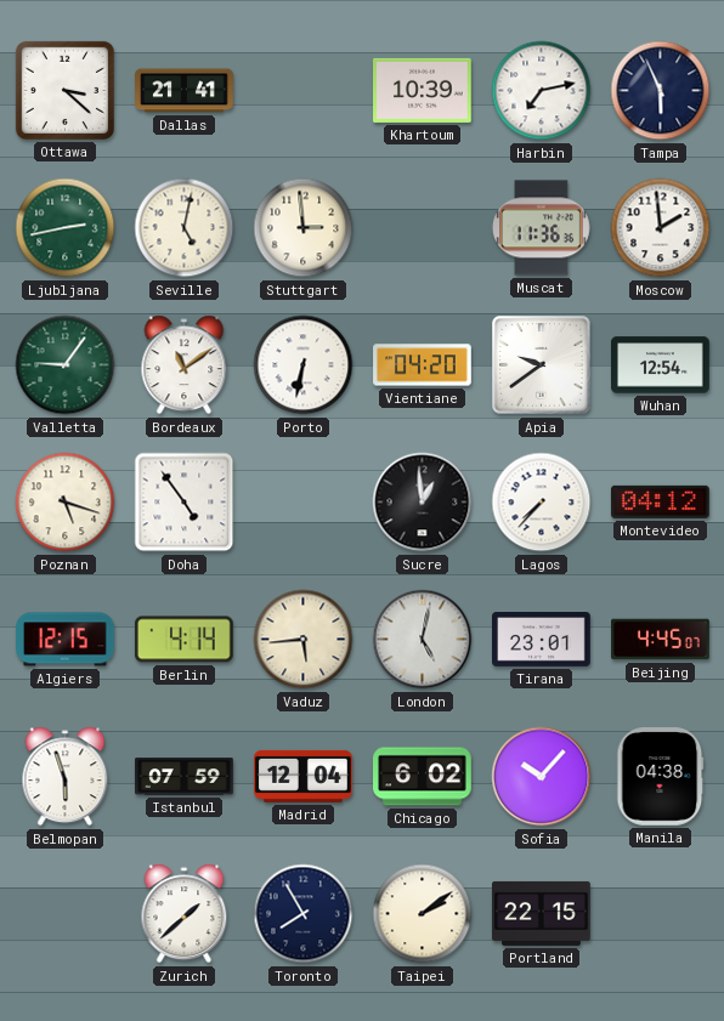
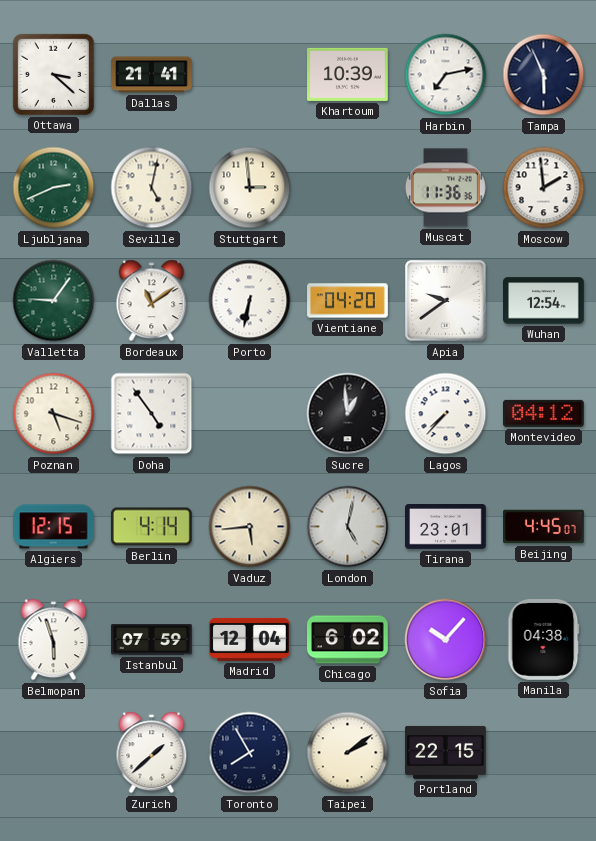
Ljubljana: 2:43 -> 2:41
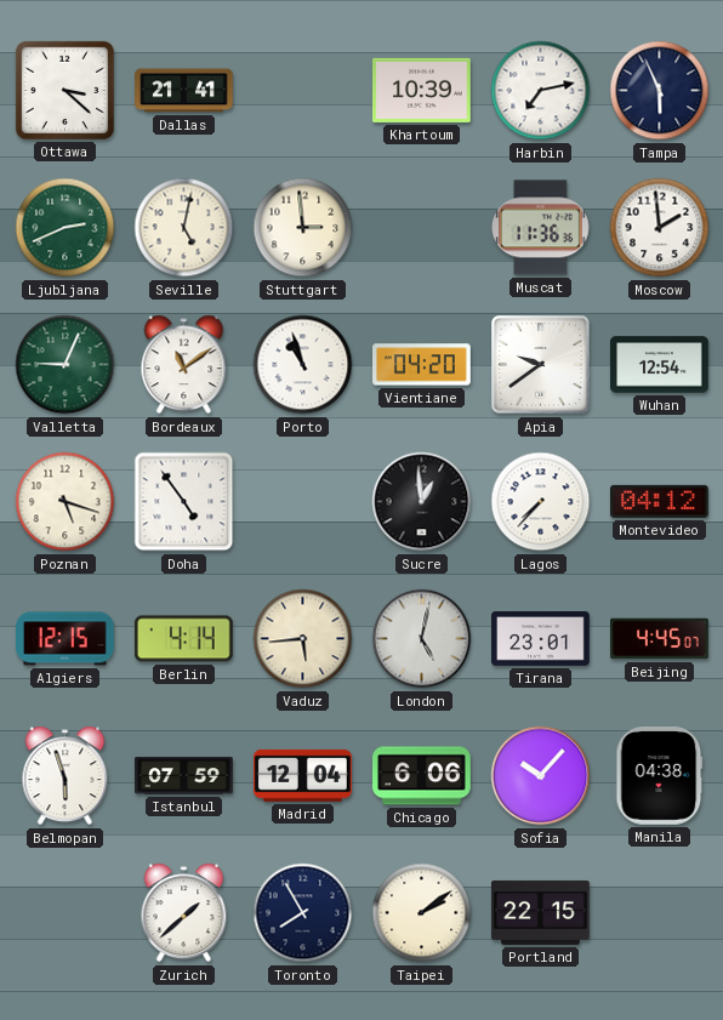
Valletta: 9:06 -> 9:04
Porto: 6:32 -> 10:57
Chicago: 6:02 -> 6:06
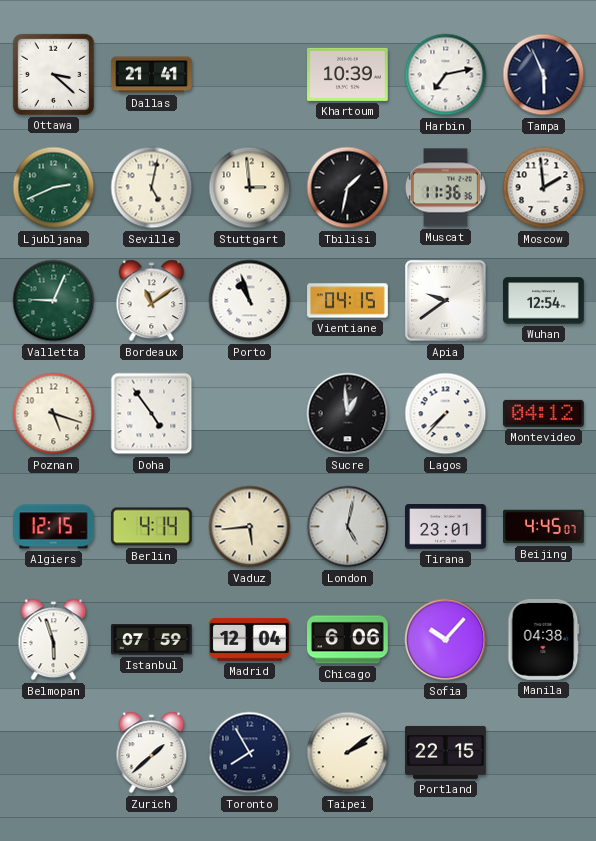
Tbilisi: none -> 1:32
Vientiane: 04:20 -> 04:15
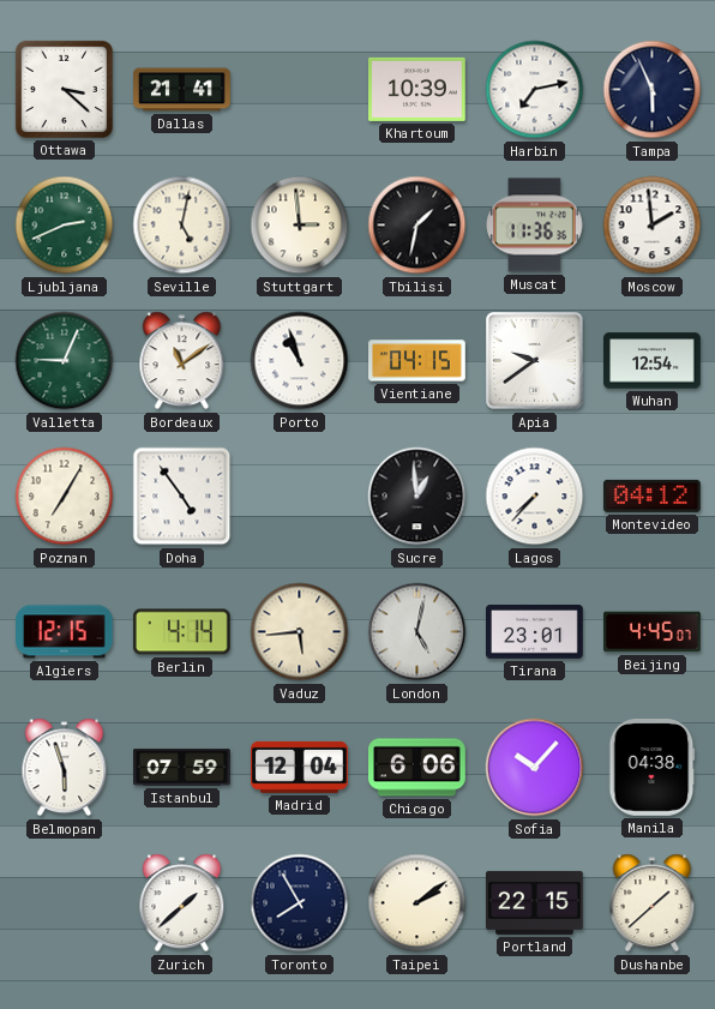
Poznan: 5:18 -> 7:05
Dushanbe: none -> 1:38
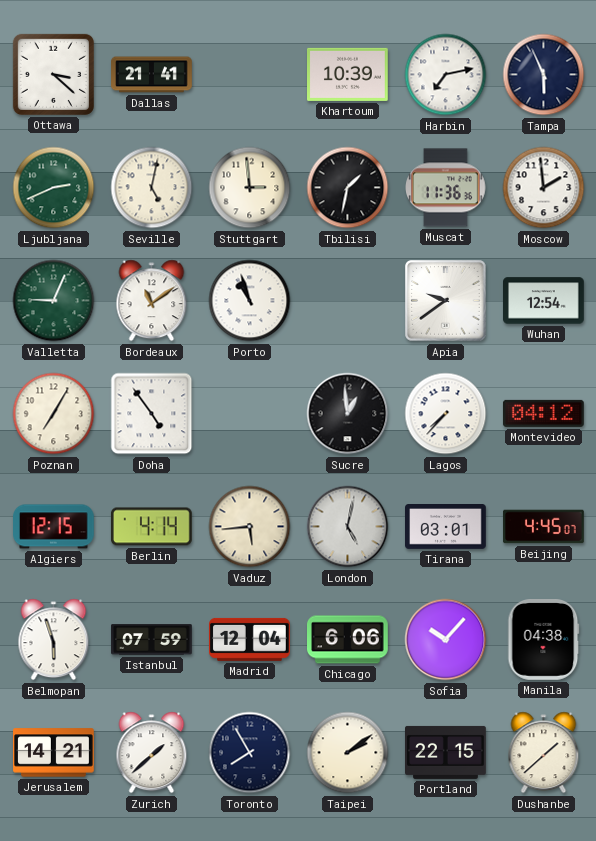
Vientiane: 04:15 -> none
Tirana: 23:01 -> 03:01
Jerusalem: none -> 14:21
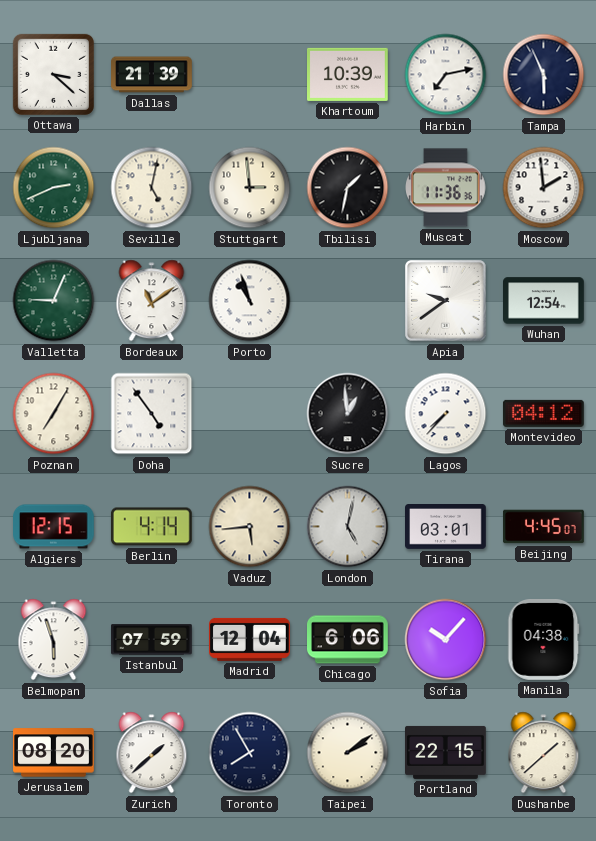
Dallas: 21:41 -> 21:39
Jerusalem: 14:21 -> 08:20
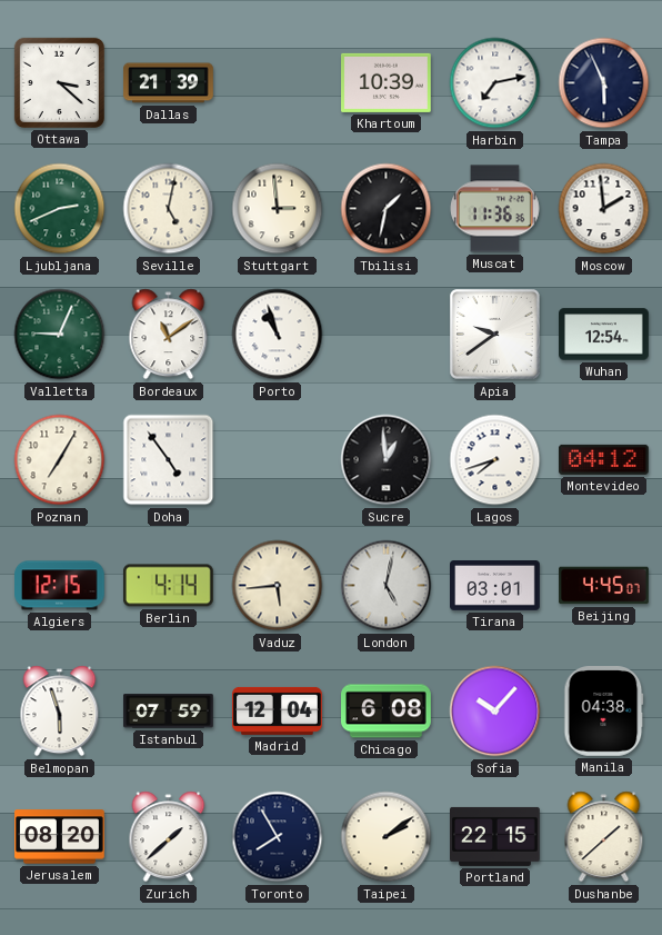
Lagos: 7:37 -> 7:42
Chicago: 6:06 -> 6:08
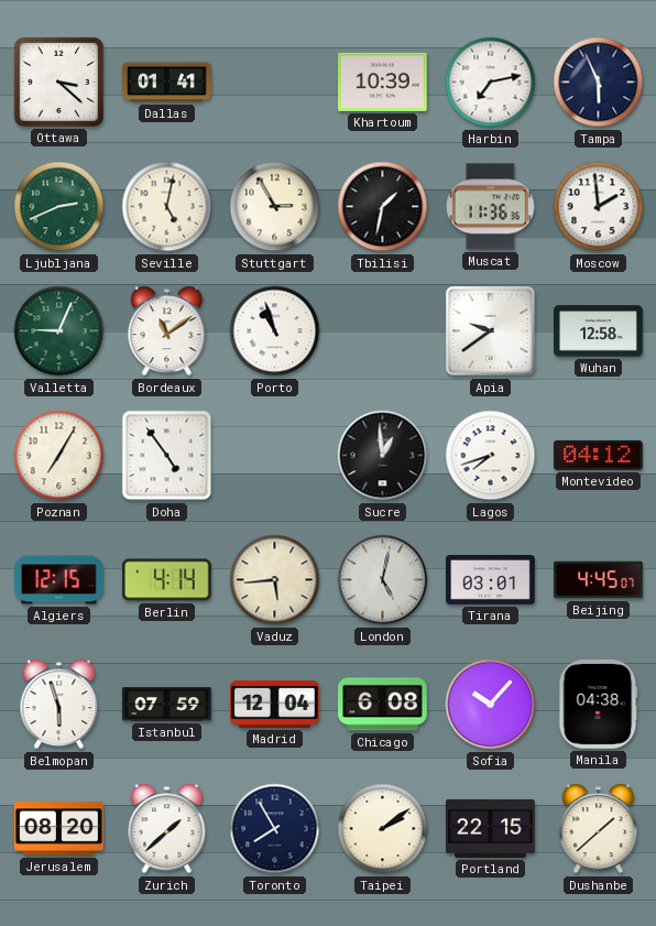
Dallas: 21:39 -> 01:41
Stuttgart: 2:59 -> 2:55
Wuhan: 12:54 -> 12:58
